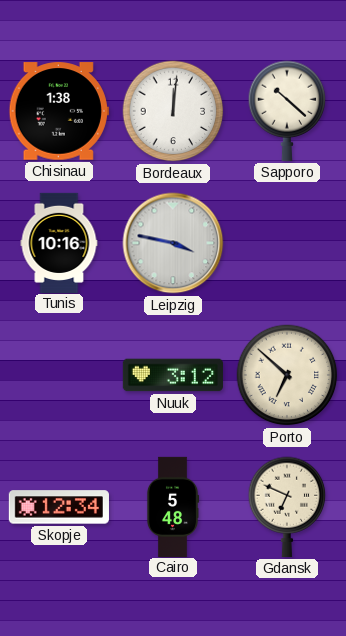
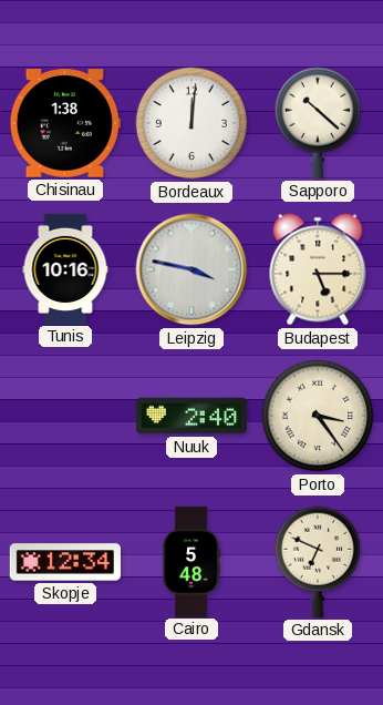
Budapest: none -> 5:15
Nuuk: 3:12 -> 2:40
Porto: 6:52 -> 3:24
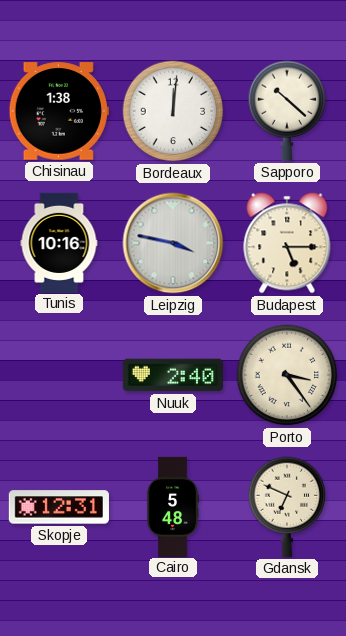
Skopje: 12:34 -> 12:31
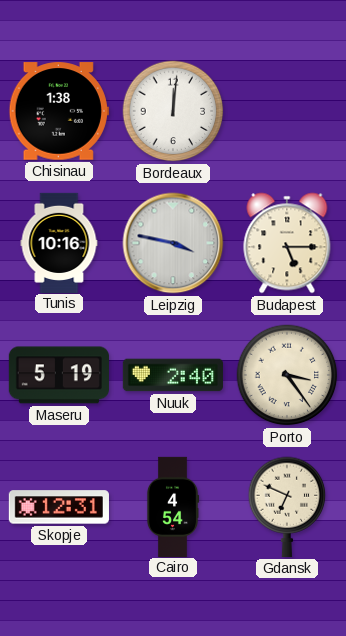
Sapporo: 10:22 -> none
Maseru: none -> 5:19
Cairo: 5:48 -> 4:54
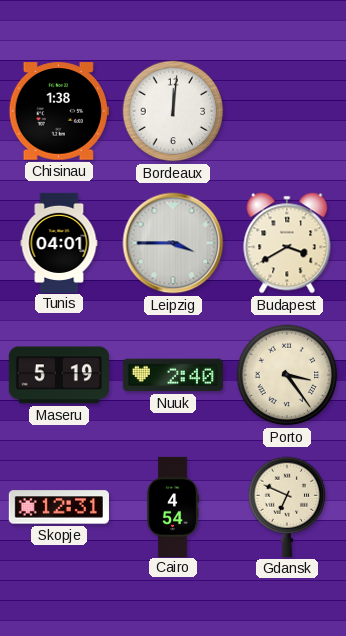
Tunis: 10:16 -> 04:01
Leipzig: 3:47 -> 3:45
Budapest: 5:15 -> 3:40
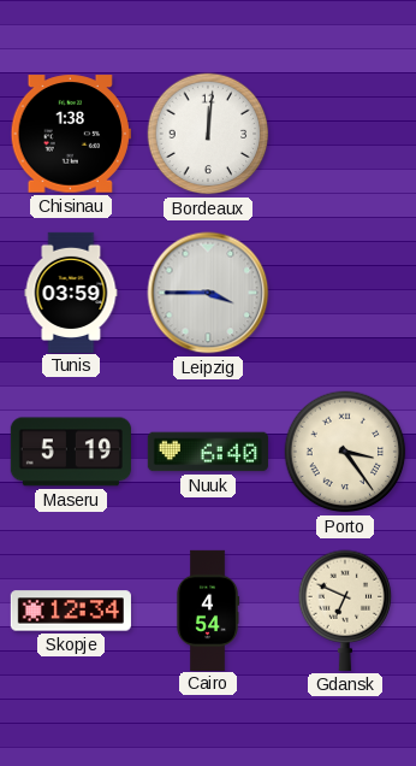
Tunis: 04:01 -> 03:59
Budapest: 3:40 -> none
Nuuk: 2:40 -> 6:40
Skopje: 12:31 -> 12:34
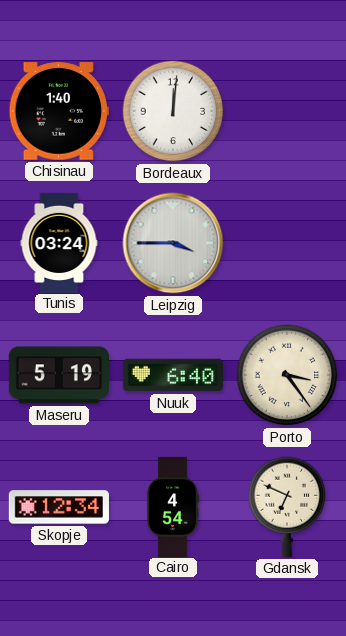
Chisinau: 1:38 -> 1:40
Tunis: 03:59 -> 03:24
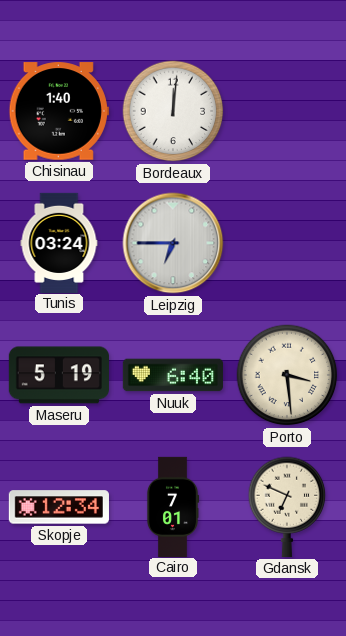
Leipzig: 3:45 -> 6:45
Porto: 3:24 -> 3:29
Cairo: 4:54 -> 7:01
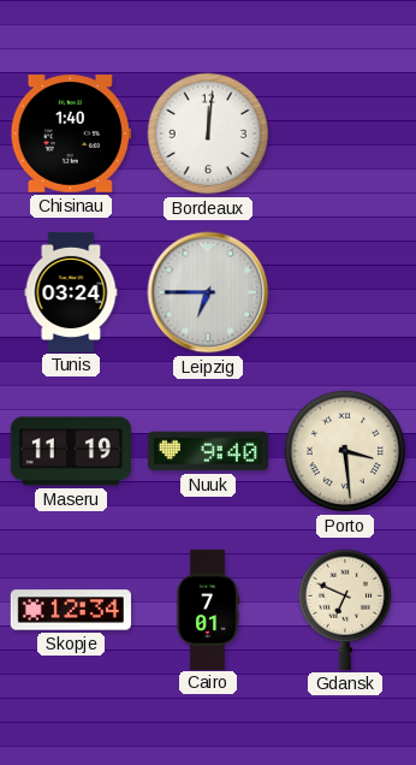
Maseru: 5:19 -> 11:19
Nuuk: 6:40 -> 9:40
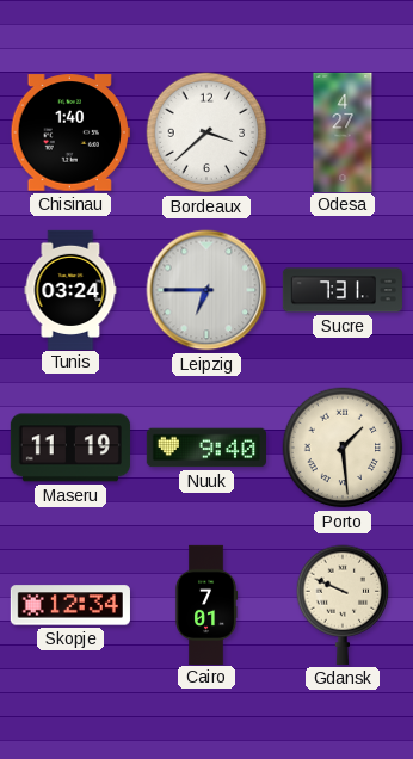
Bordeaux: 12:01 -> 3:38
Odesa: none -> 4:27
Sucre: none -> 7:31
Porto: 3:29 -> 1:29
Gdansk: 6:49 -> 9:49
